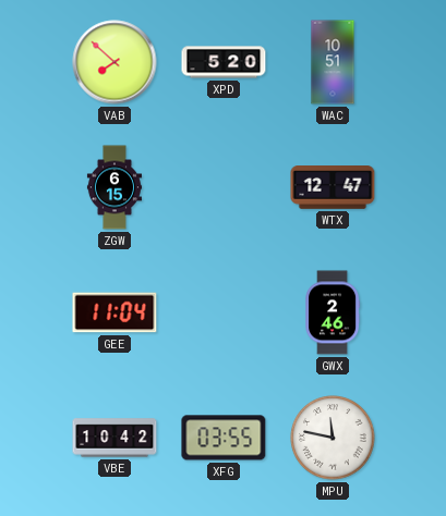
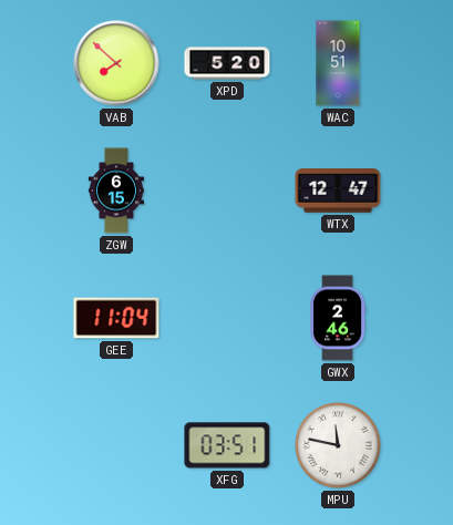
VBE: 10:42 -> none
XFG: 03:55 -> 03:51
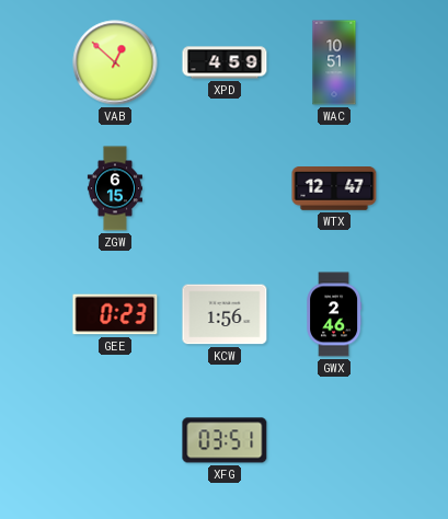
VAB: 7:52 -> 12:52
XPD: 5:20 -> 4:59
GEE: 11:04 -> 0:23
KCW: none -> 1:56
MPU: 11:47 -> none
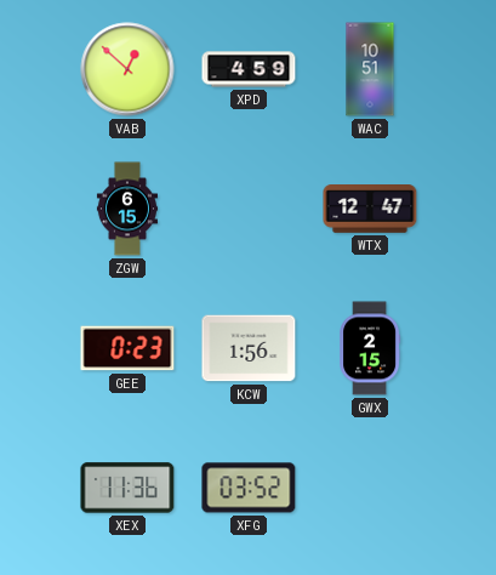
GWX: 2:46 -> 2:15
XEX: none -> 11:36
XFG: 03:51 -> 03:52
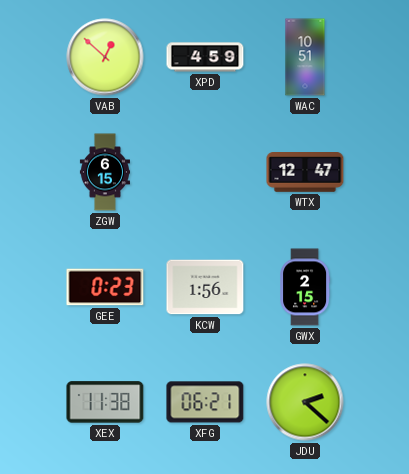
XEX: 11:36 -> 11:38
XFG: 03:52 -> 06:21
JDU: none -> 2:22
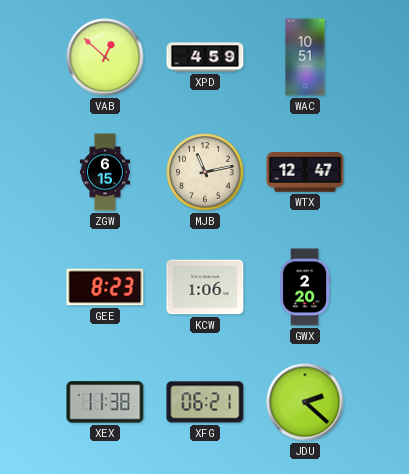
MJB: none -> 11:13
GEE: 0:23 -> 8:23
KCW: 1:56 -> 1:06
GWX: 2:15 -> 2:20
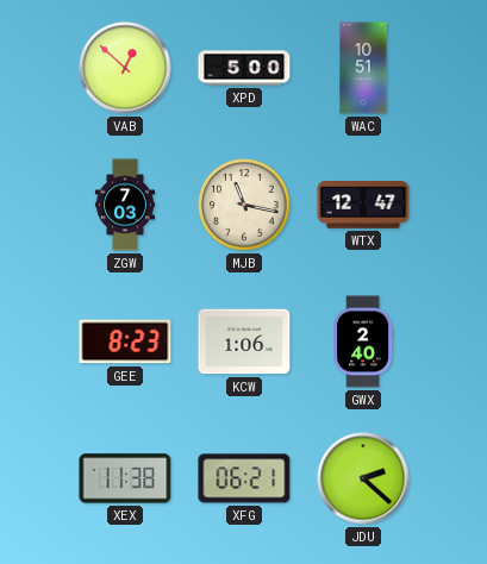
XPD: 4:59 -> 5:00
ZGW: 6:15 -> 7:03
MJB: 11:13 -> 11:17
GWX: 2:20 -> 2:40
